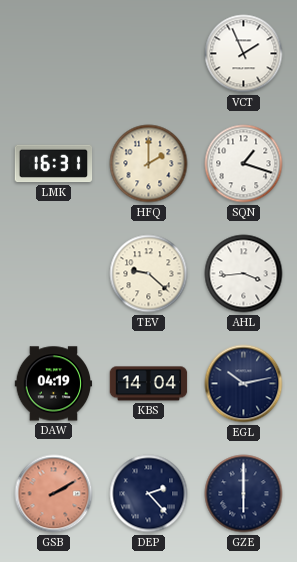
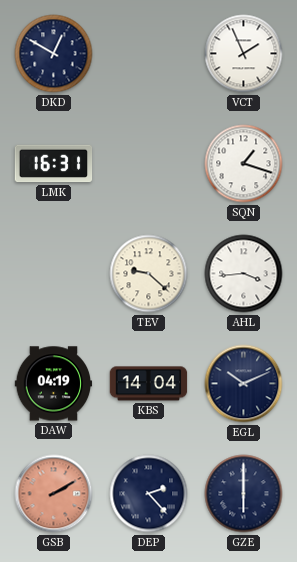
DKD: none -> 12:50
HFQ: 2:00 -> none
EGL: 10:13 -> 10:11
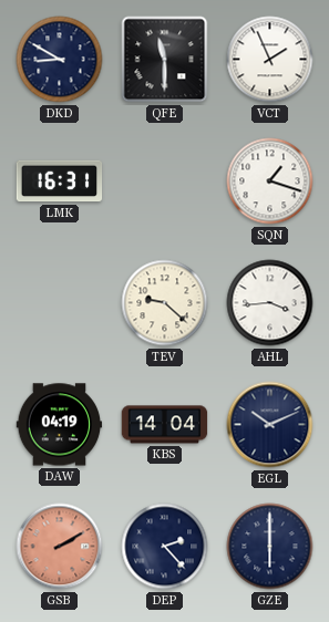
DKD: 12:50 -> 8:50
QFE: none -> 11:30
